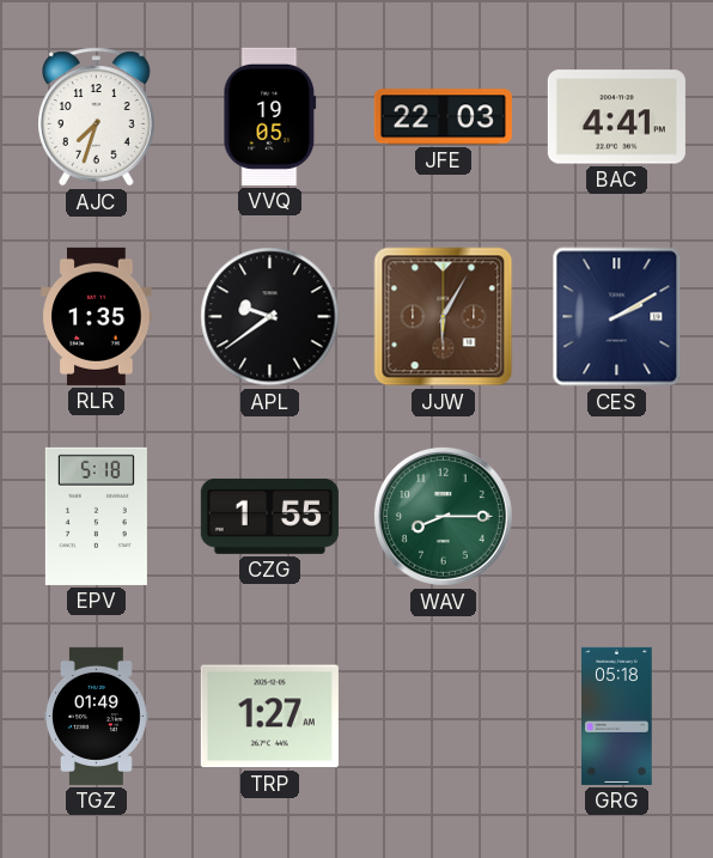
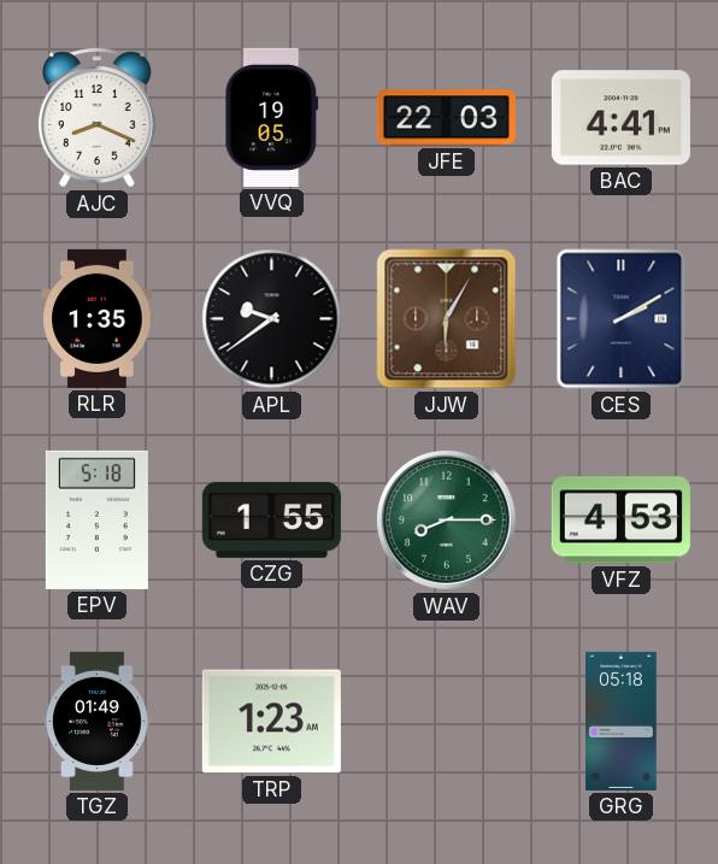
AJC: 7:33 -> 8:19
VFZ: none -> 4:53
TRP: 1:27 -> 1:23
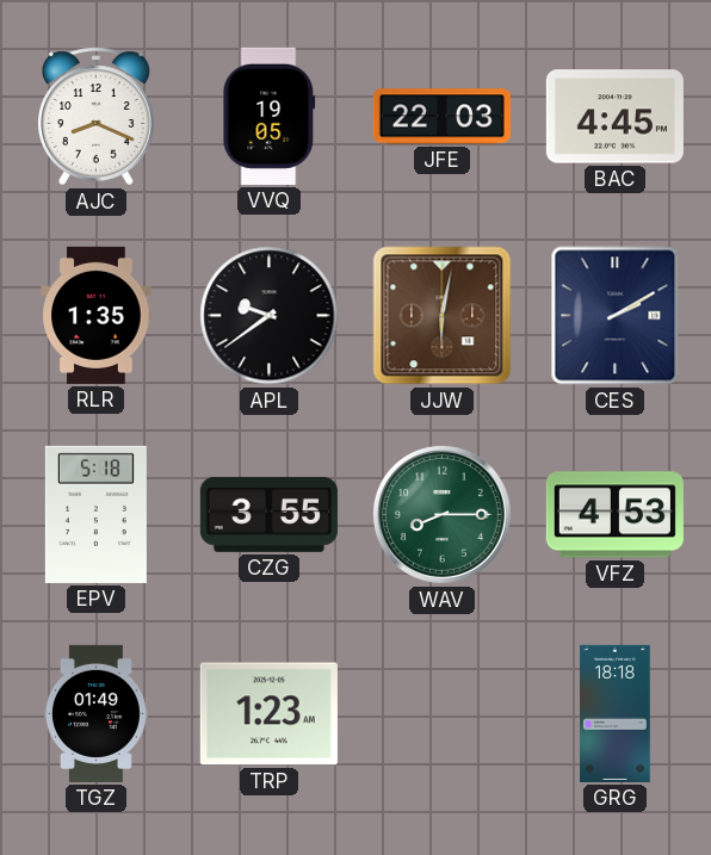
BAC: 4:41 -> 4:45
JJW: 6:05 -> 6:02
CZG: 1:55 -> 3:55
GRG: 05:18 -> 18:18
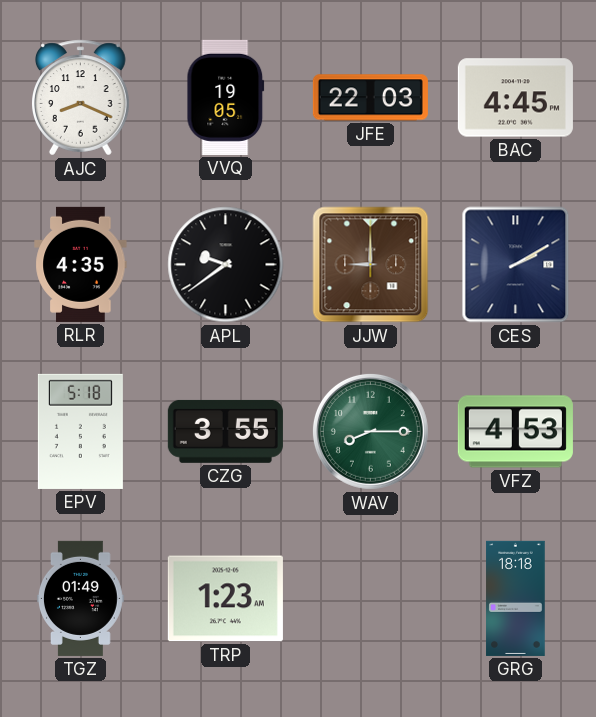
RLR: 1:35 -> 4:35
JJW: 6:02 -> 9:00
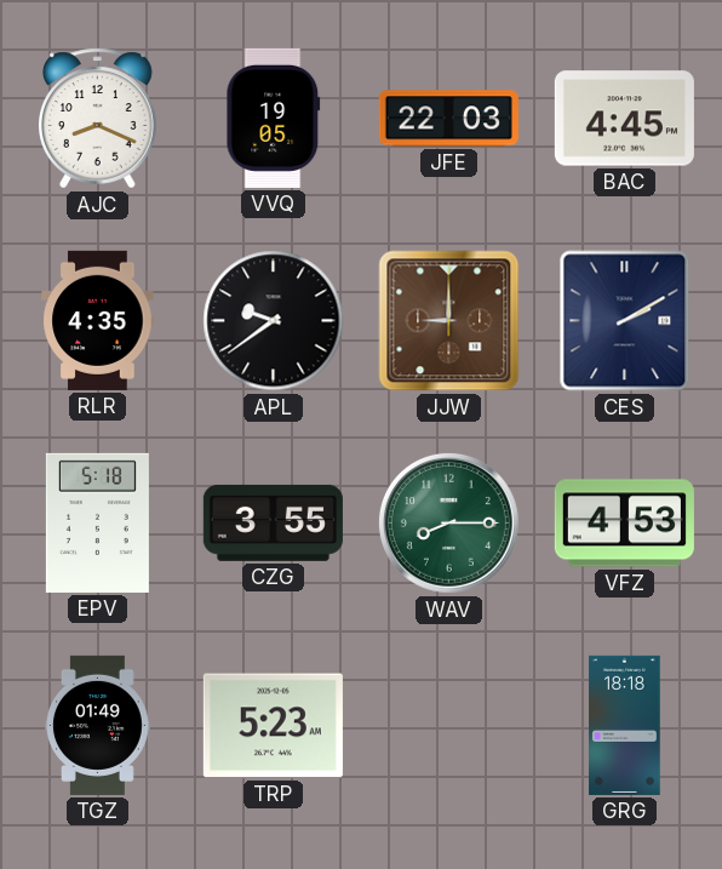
TRP: 1:23 -> 5:23
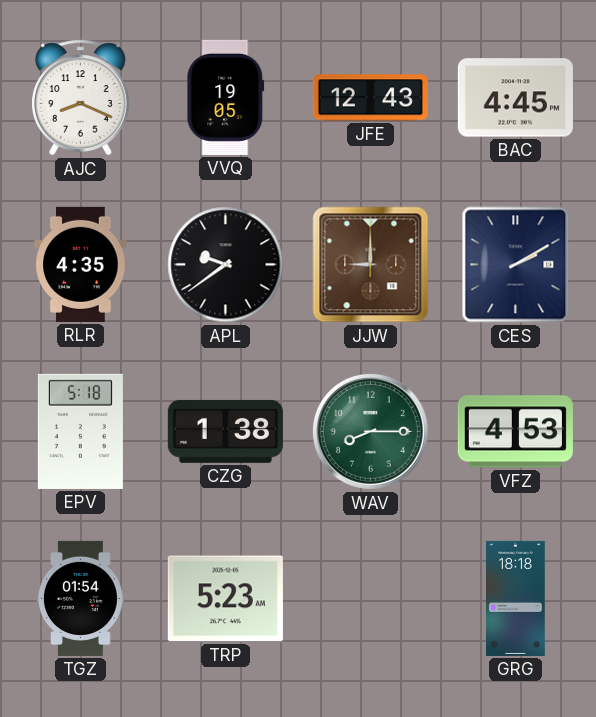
JFE: 22:03 -> 12:43
CZG: 3:55 -> 1:38
TGZ: 01:49 -> 01:54
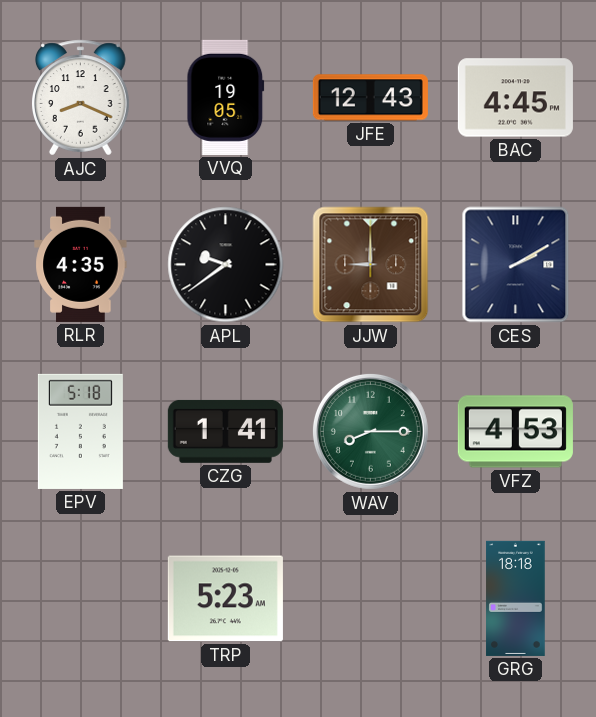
CZG: 1:38 -> 1:41
TGZ: 01:54 -> none
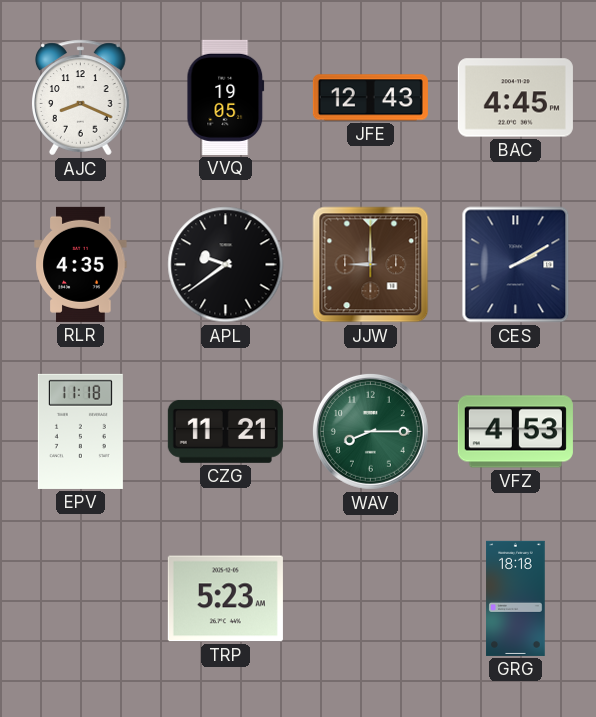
EPV: 5:18 -> 11:18
CZG: 1:41 -> 11:21
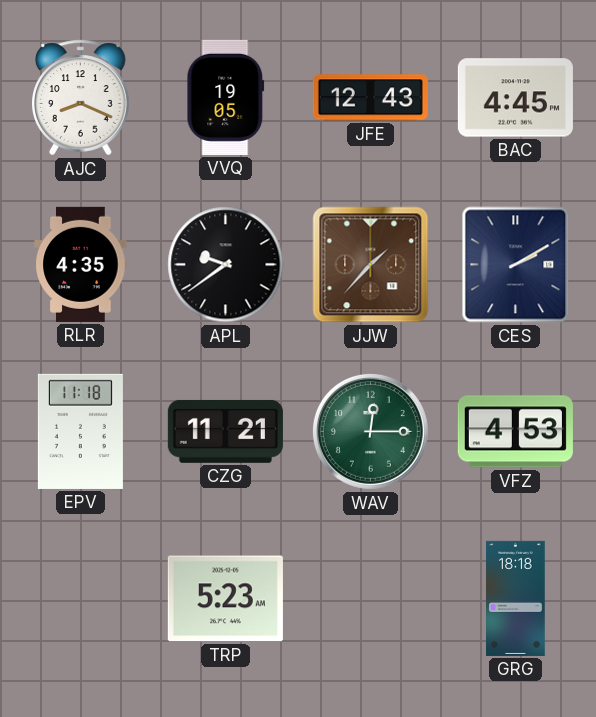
JJW: 9:00 -> 1:37
WAV: 8:15 -> 12:15
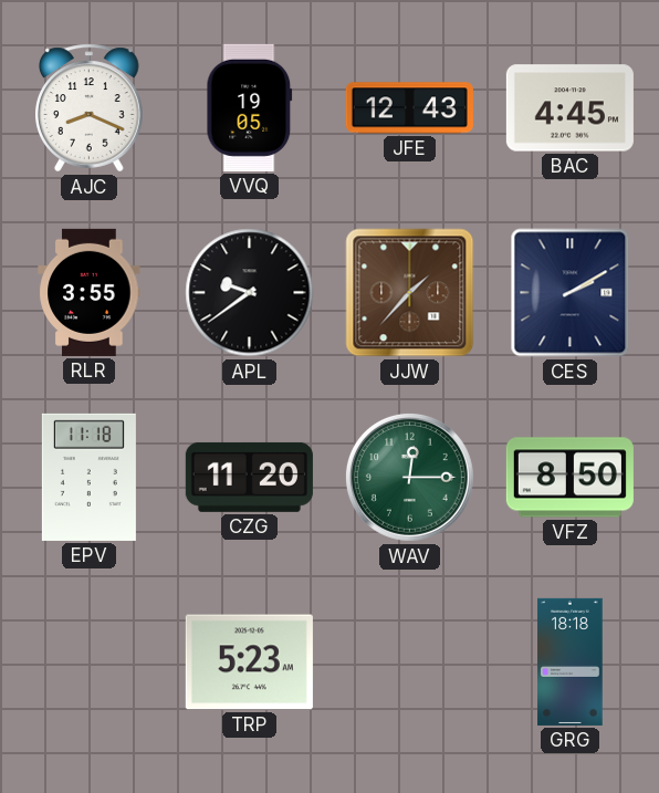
RLR: 4:35 -> 3:55
CZG: 11:21 -> 11:20
VFZ: 4:53 -> 8:50
